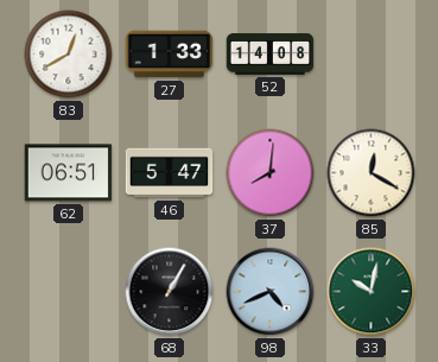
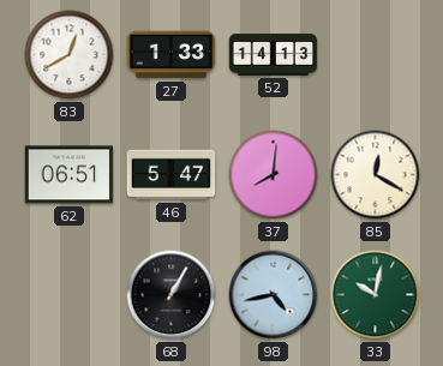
52: 14:08 -> 14:13
98: 4:41 -> 4:43
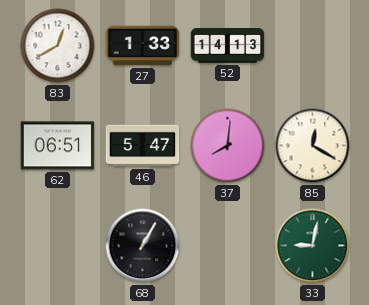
98: 4:43 -> none
33: 10:02 -> 9:02
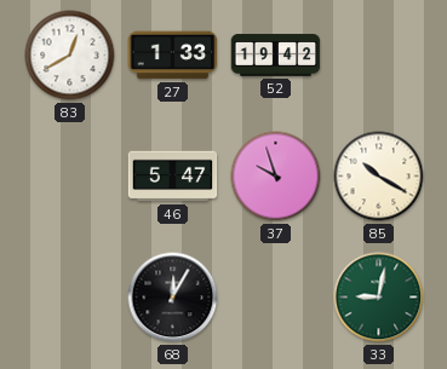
52: 14:13 -> 19:42
62: 06:51 -> none
37: 8:01 -> 9:57
85: 12:20 -> 10:20
68: 1:05 -> 12:05
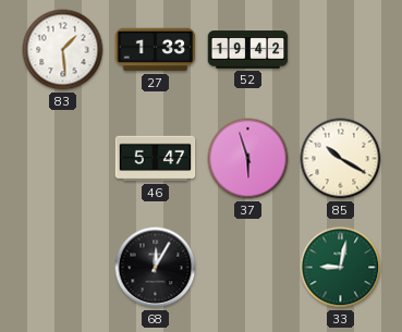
83: 12:40 -> 1:29
37: 9:57 -> 5:57
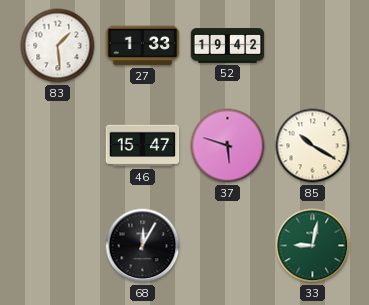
46: 5:47 -> 15:47
37: 5:57 -> 5:48
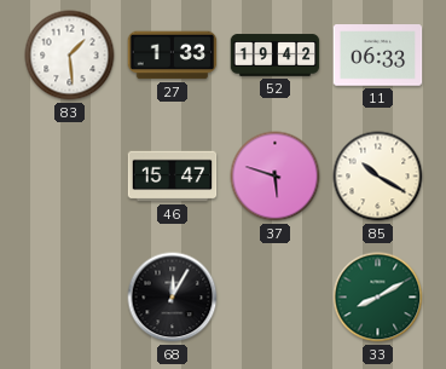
11: none -> 06:33
33: 9:02 -> 8:10
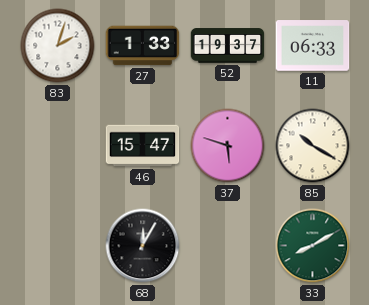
83: 1:29 -> 2:03
52: 19:42 -> 19:37
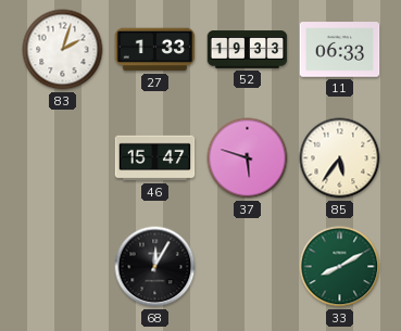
52: 19:37 -> 19:33
85: 10:20 -> 5:36
